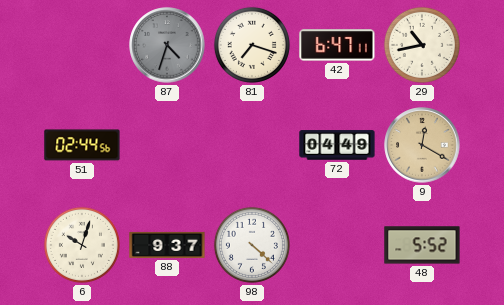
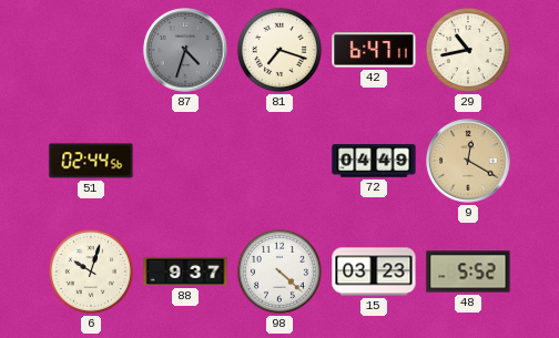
15: none -> 03:23
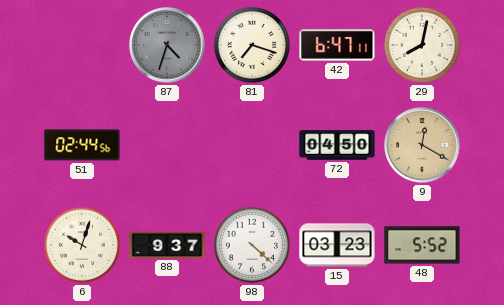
29: 10:43 -> 8:02
72: 04:49 -> 04:50
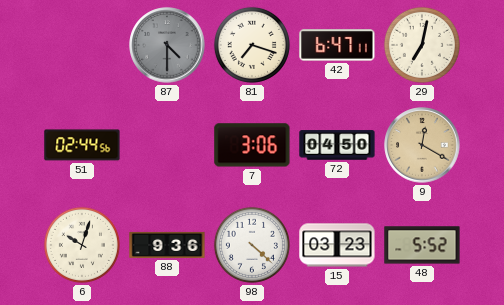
87: 4:33 -> 4:30
29: 8:02 -> 7:02
7: none -> 3:06
88: 9:37 -> 9:36
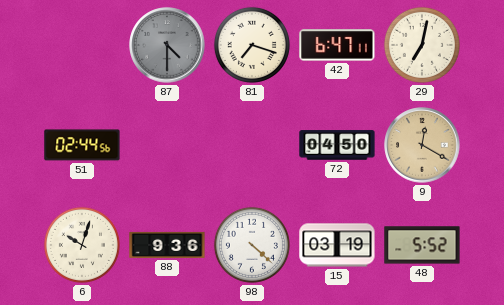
7: 3:06 -> none
15: 03:23 -> 03:19
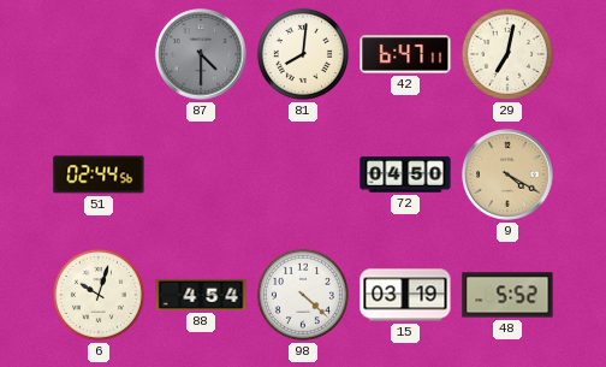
81: 7:18 -> 8:01
9: 12:20 -> 4:20
88: 9:36 -> 4:54
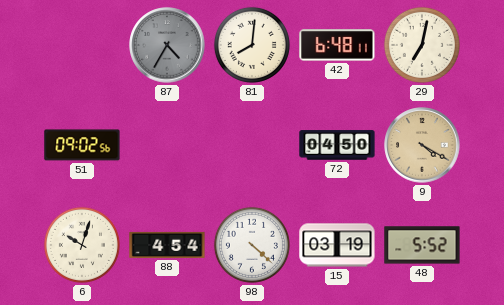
87: 4:30 -> 4:35
42: 6:47 -> 6:48
51: 02:44 -> 09:02
